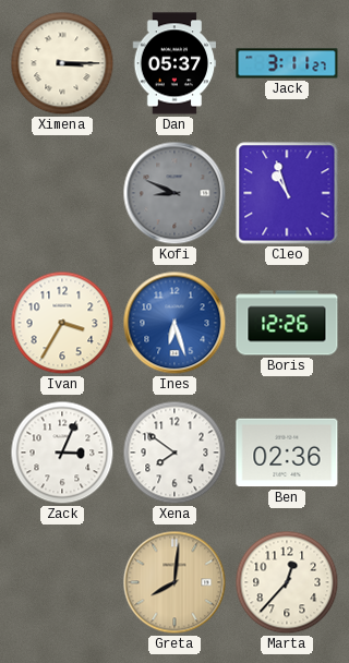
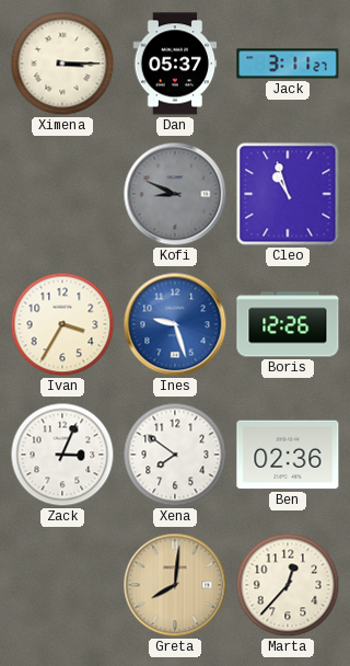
Ines: 6:27 -> 9:27
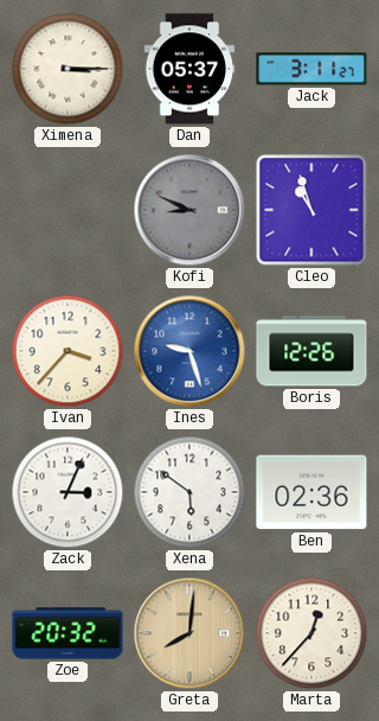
Ivan: 3:35 -> 3:37
Xena: 7:51 -> 5:51
Zoe: none -> 20:32
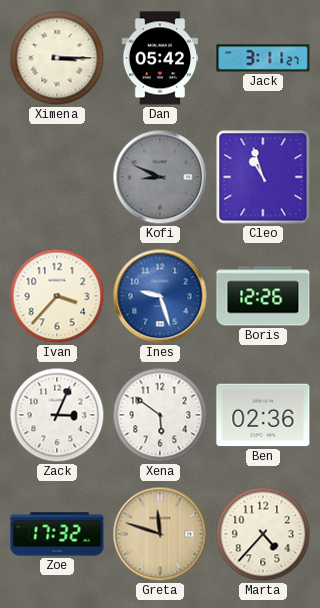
Dan: 05:37 -> 05:42
Zoe: 20:32 -> 17:32
Greta: 8:01 -> 11:48
Marta: 12:37 -> 4:37
